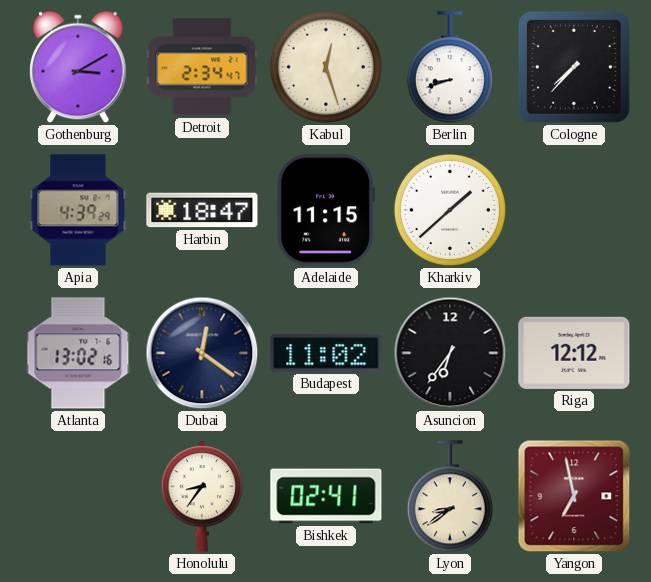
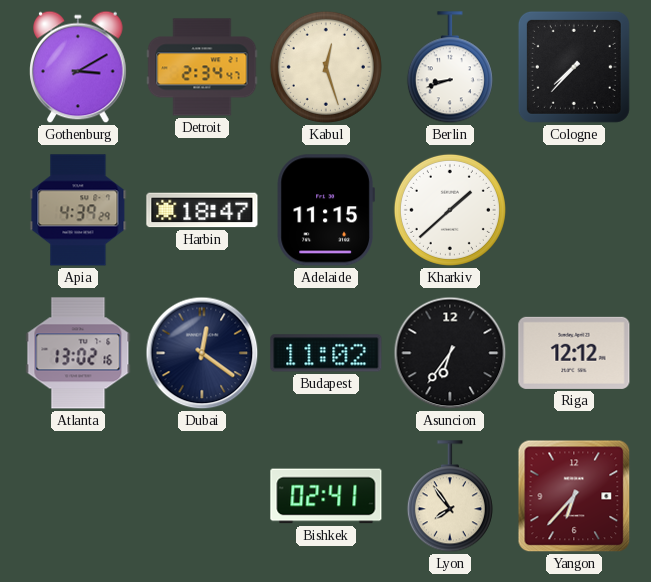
Honolulu: 8:36 -> none
Lyon: 8:39 -> 7:54
Yangon: 6:58 -> 6:37
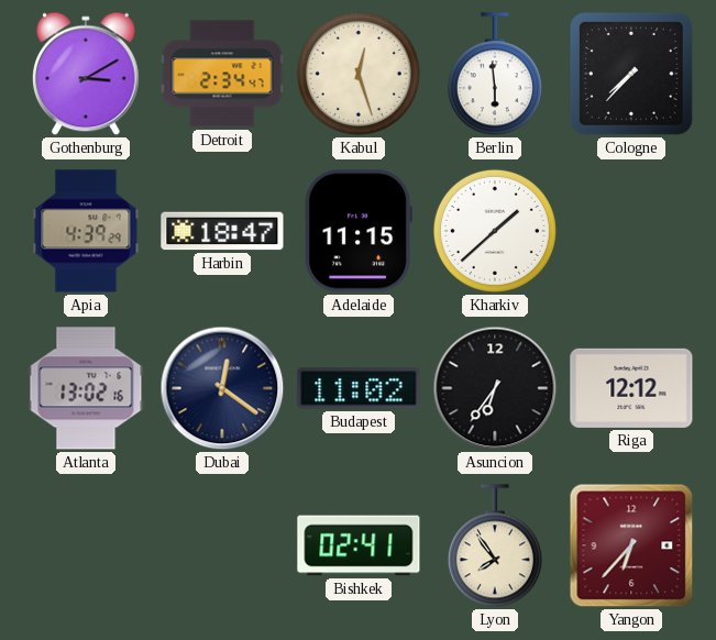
Berlin: 8:42 -> 5:59
